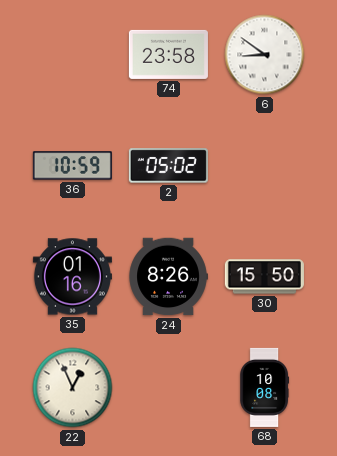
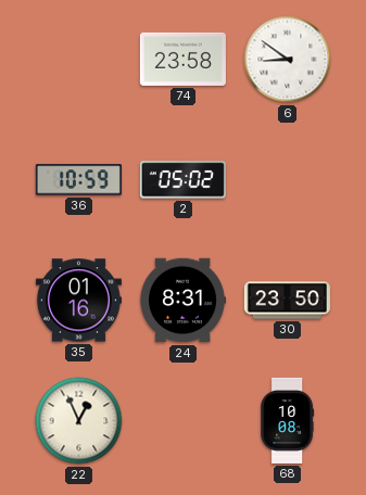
24: 8:26 -> 8:31
30: 15:50 -> 23:50
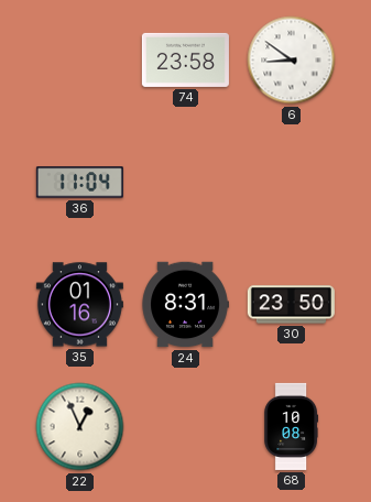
36: 10:59 -> 11:04
2: 05:02 -> none
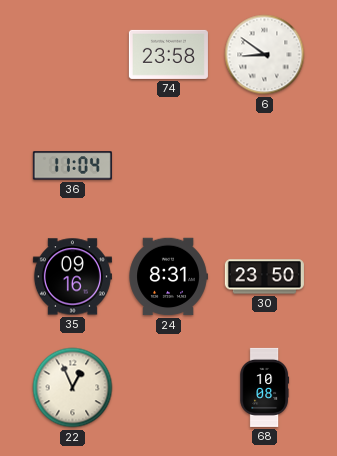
35: 01:16 -> 09:16
